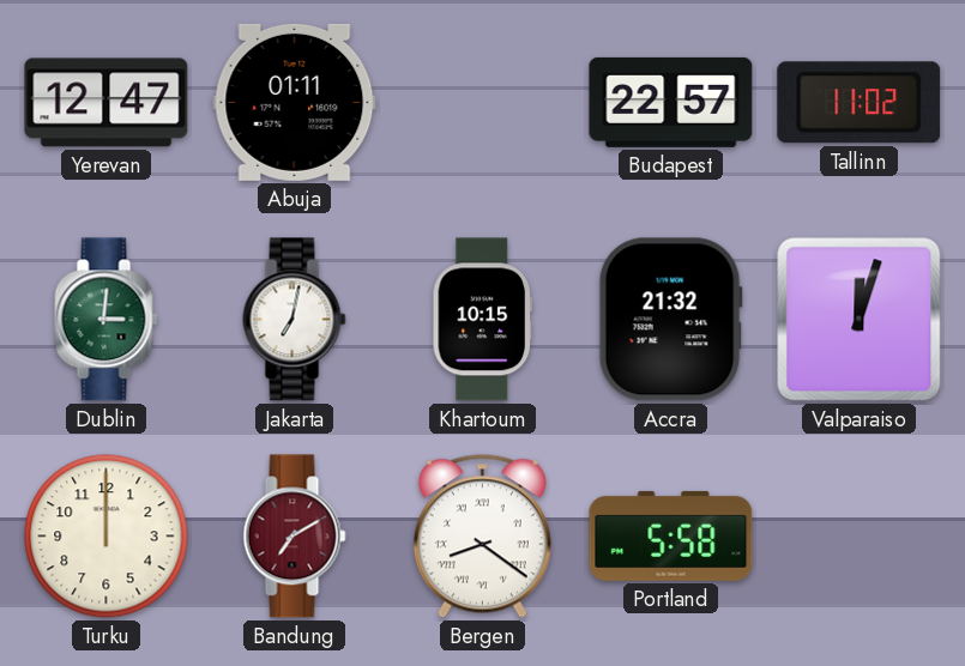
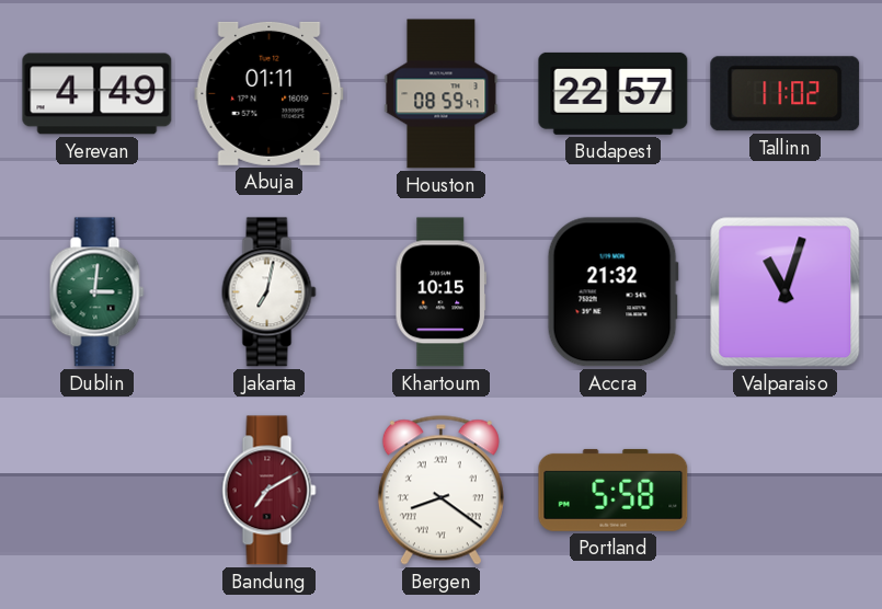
Yerevan: 12:47 -> 4:49
Houston: none -> 08:59
Valparaiso: 12:03 -> 11:03
Turku: 12:00 -> none
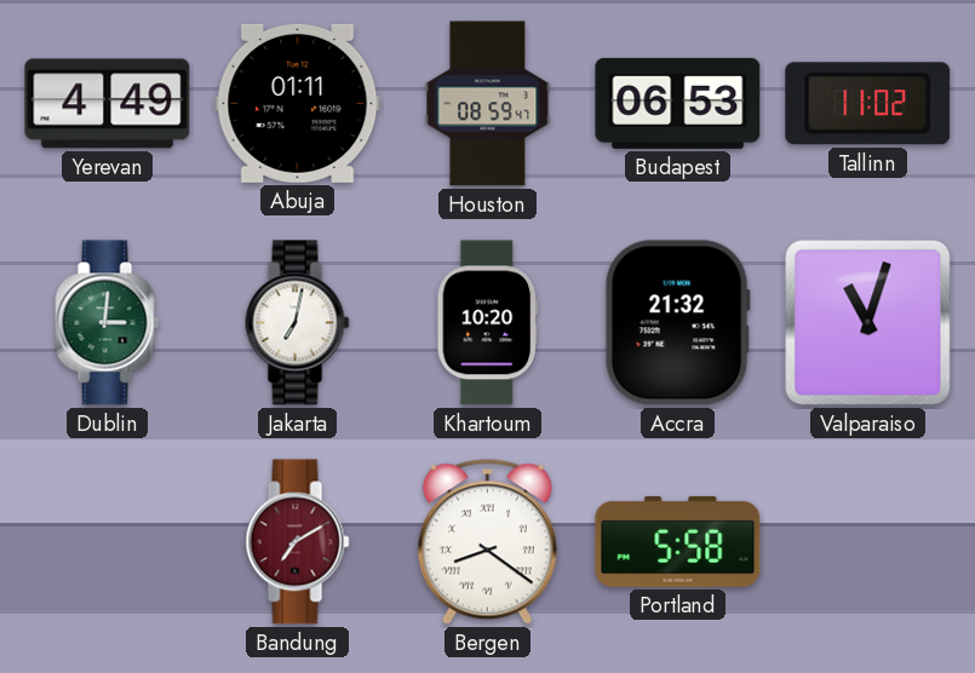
Budapest: 22:57 -> 06:53
Khartoum: 10:15 -> 10:20
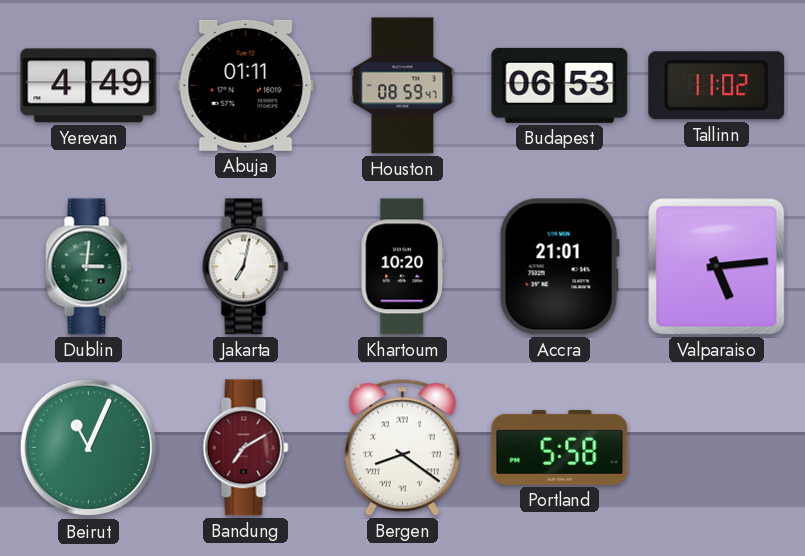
Accra: 21:32 -> 21:01
Valparaiso: 11:03 -> 5:14
Beirut: none -> 11:04
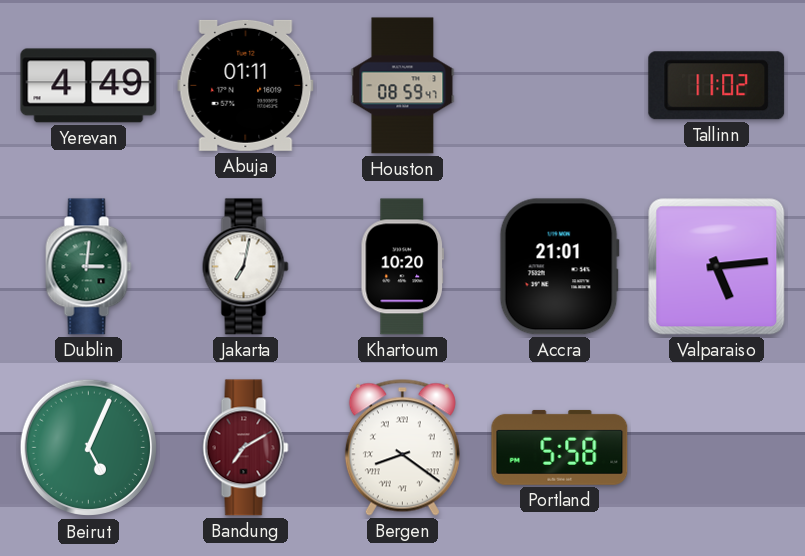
Budapest: 06:53 -> none
Beirut: 11:04 -> 5:04
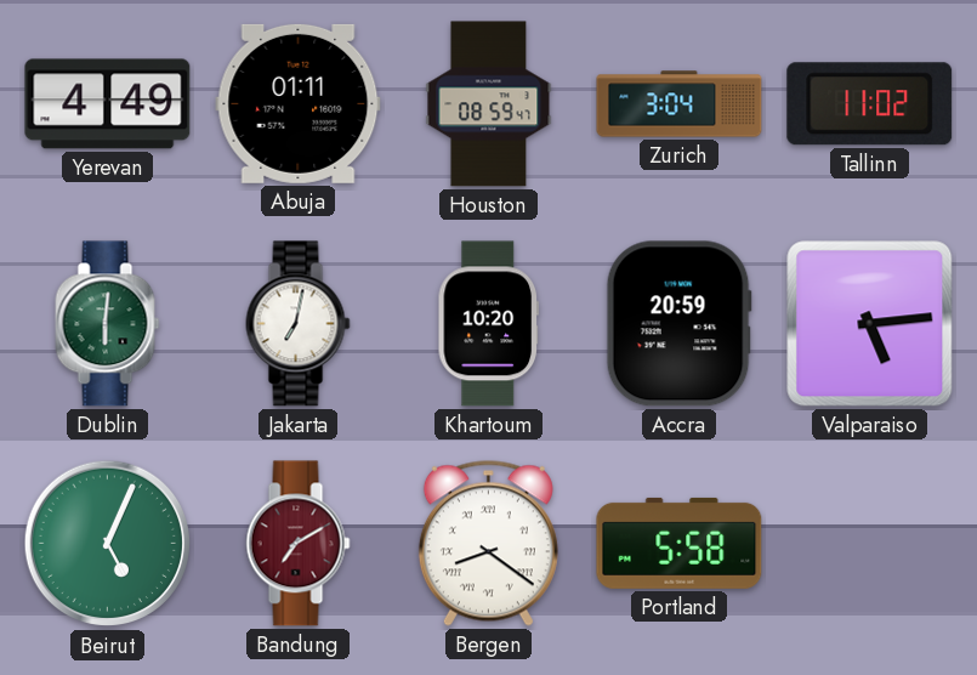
Zurich: none -> 3:04
Dublin: 3:01 -> 6:01
Accra: 21:01 -> 20:59
